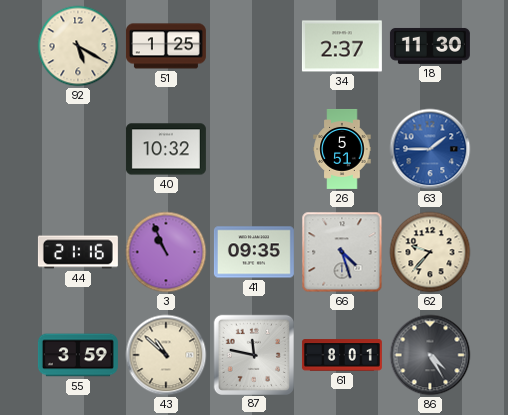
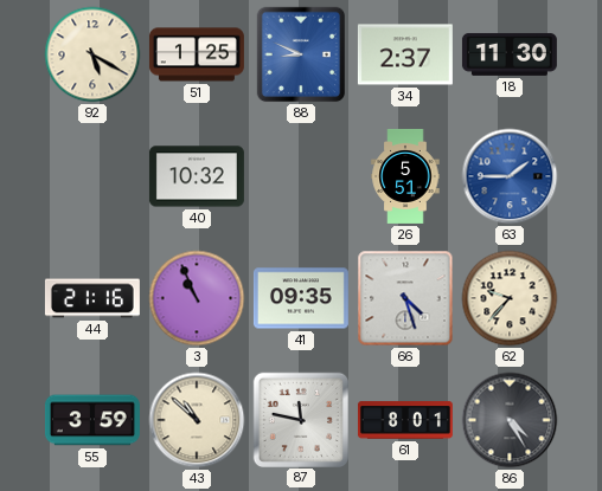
88: none -> 8:49
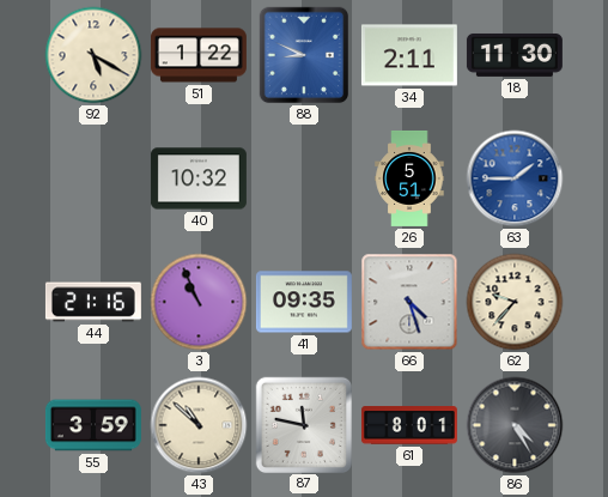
51: 1:25 -> 1:22
34: 2:37 -> 2:11
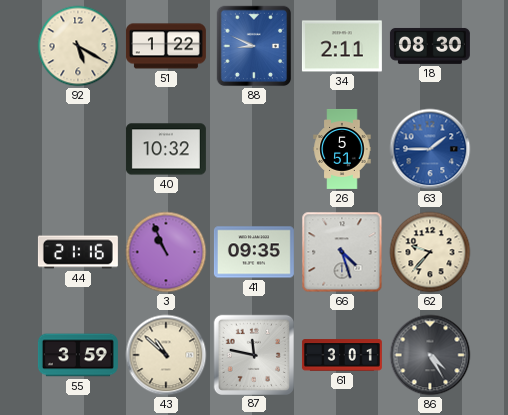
18: 11:30 -> 08:30
61: 8:01 -> 3:01
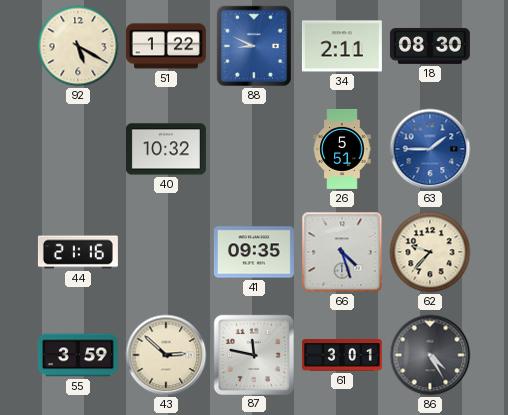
3: 10:56 -> none
43: 10:52 -> 2:52
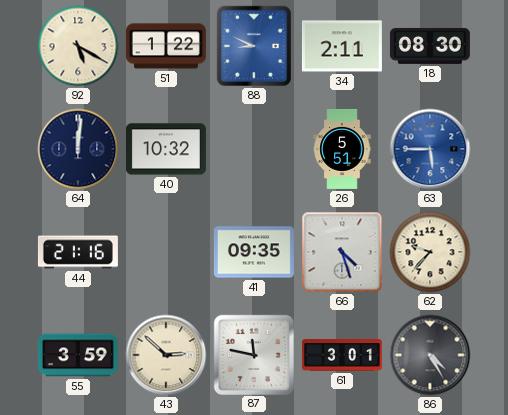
64: none -> 12:01
63: 1:45 -> 5:45
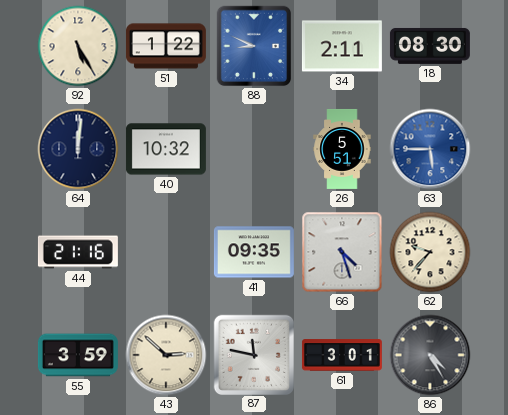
92: 5:20 -> 5:25
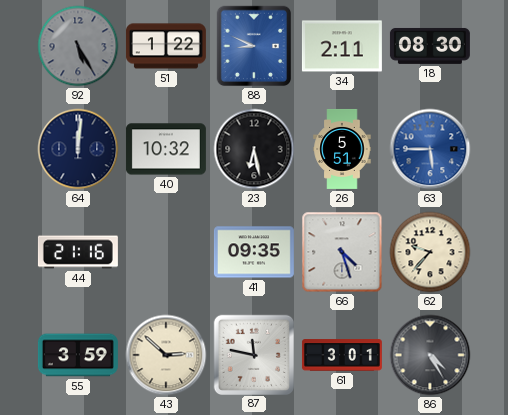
92 dial: cream -> grey
23: none -> 6:28
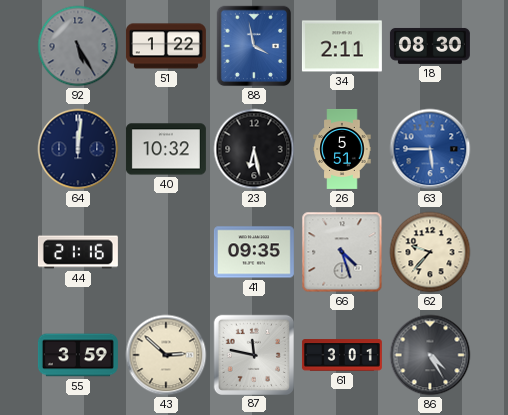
88: 8:49 -> 3:58
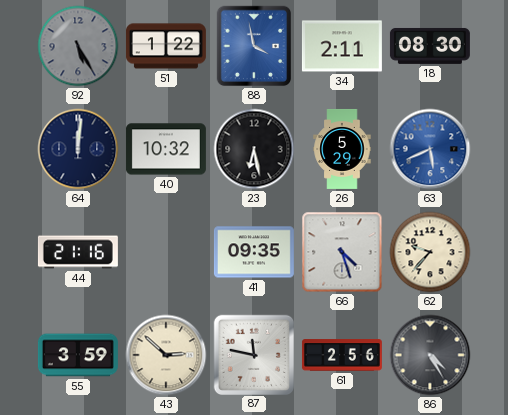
26: 5:51 -> 5:29
63: 5:45 -> 5:41
61: 3:01 -> 2:56
